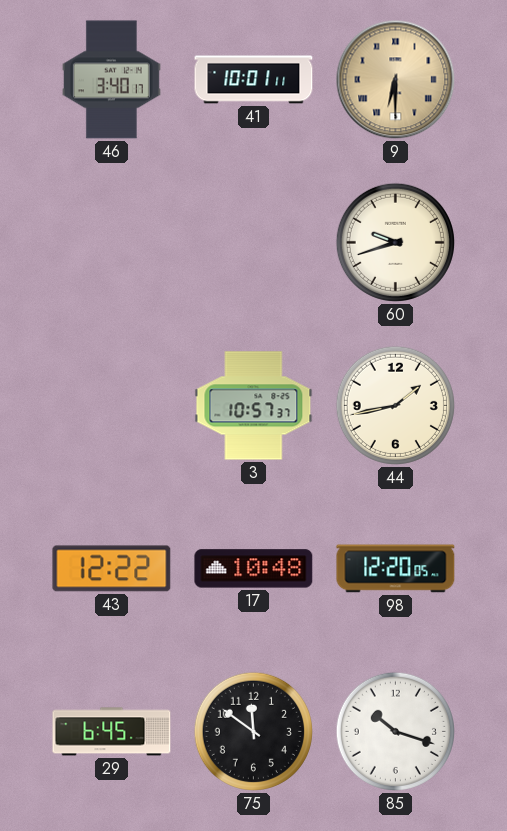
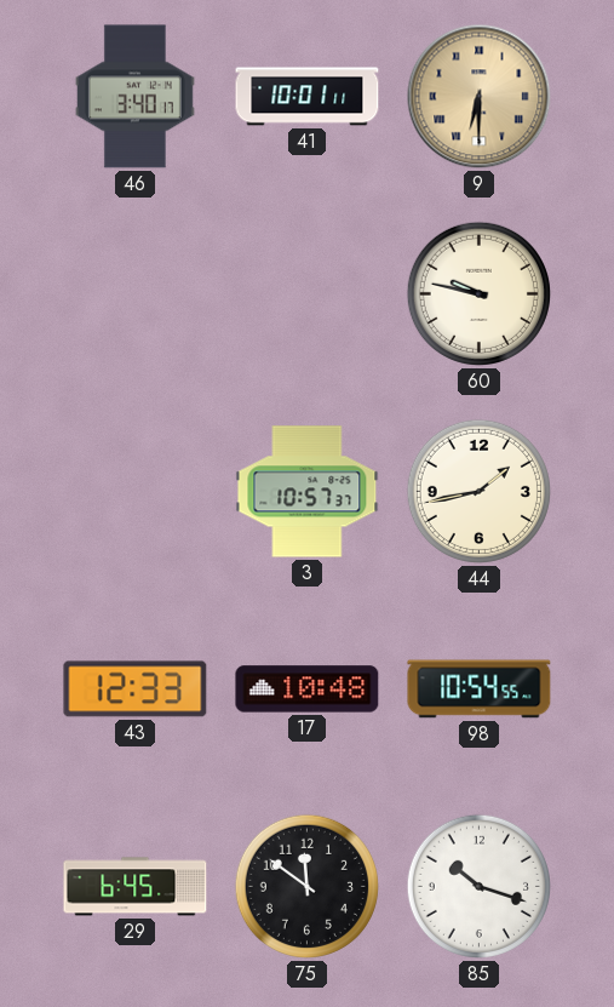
60: 9:42 -> 9:47
43: 12:22 -> 12:33
98: 12:20 -> 10:54
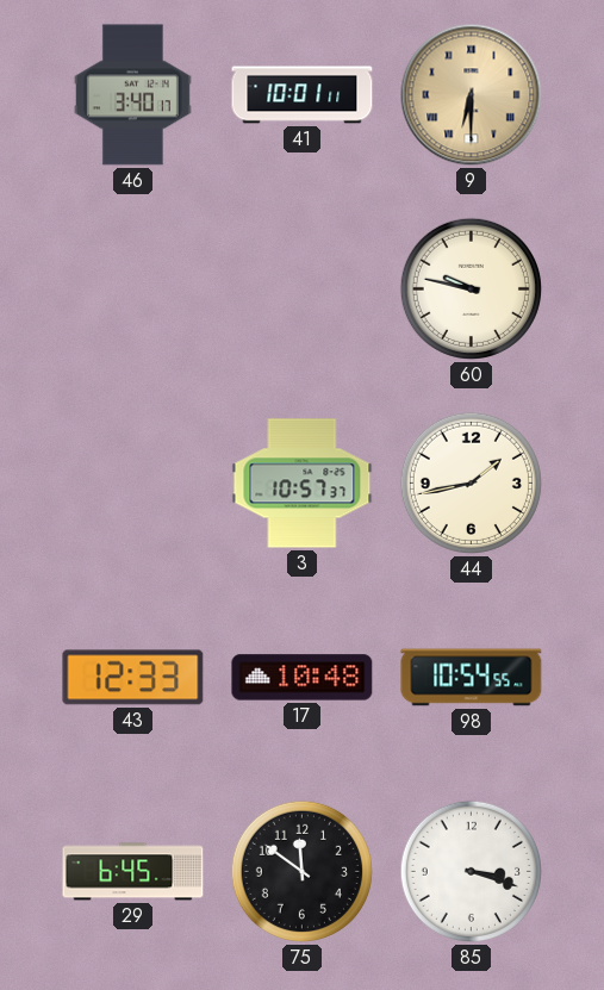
85: 10:18 -> 3:18
